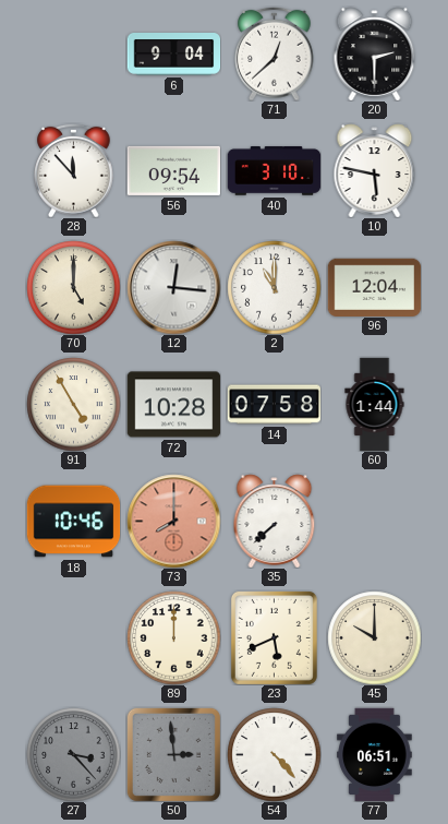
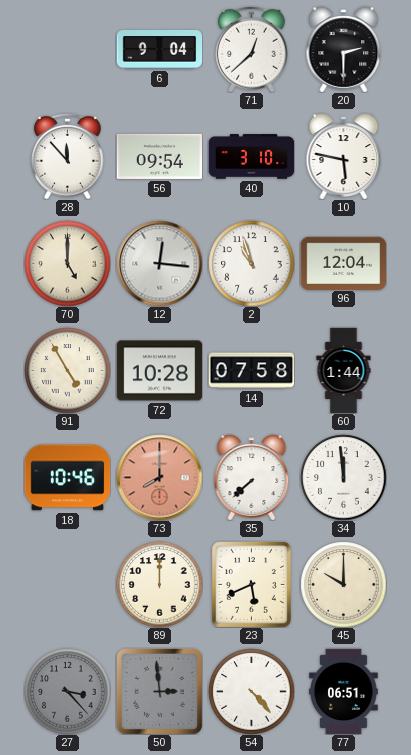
2: 11:00 -> 10:57
34: none -> 11:59
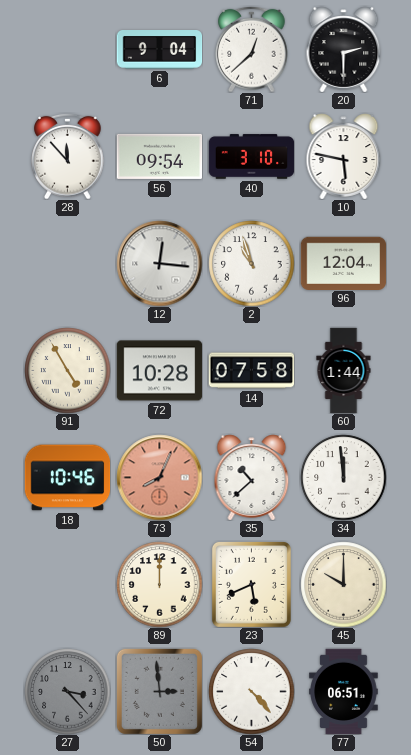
70: 5:00 -> none
73: 8:00 -> 8:04
35: 7:38 -> 10:38
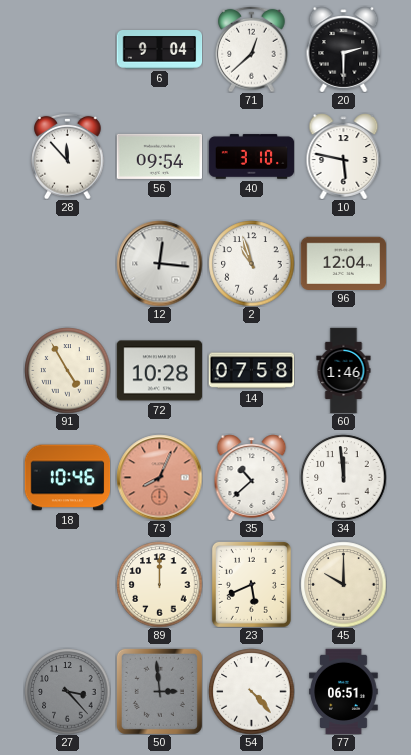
60: 1:44 -> 1:46
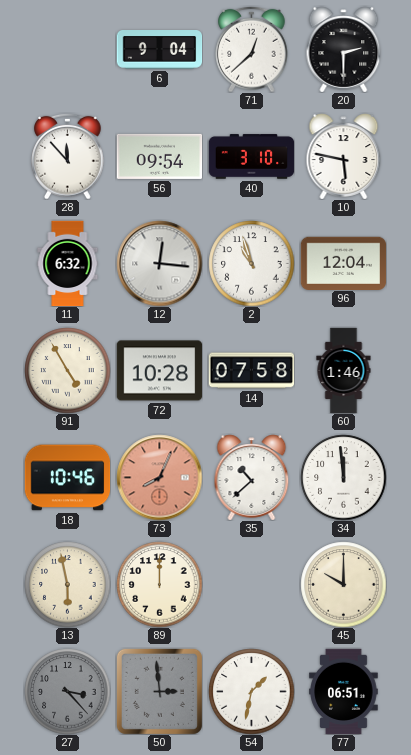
11: none -> 6:32
13: none -> 5:58
23: 5:41 -> none
54: 4:23 -> 1:32
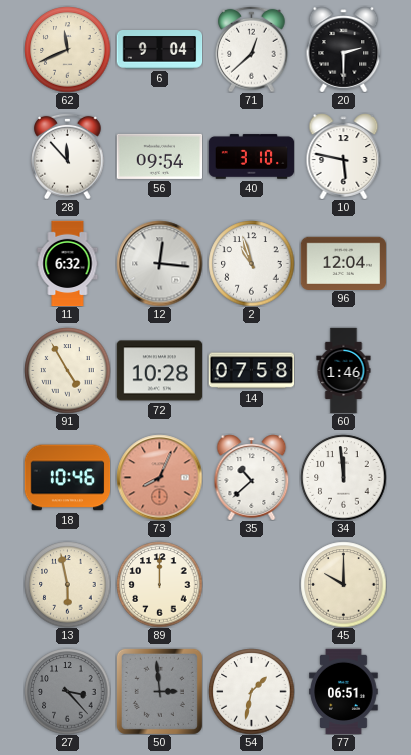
62: none -> 11:41
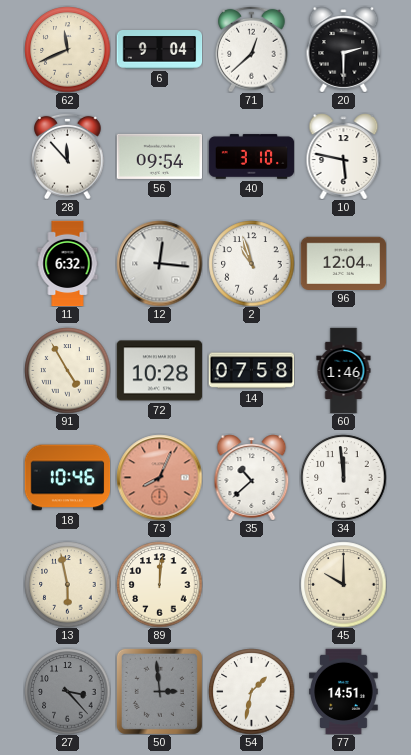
89: 12:00 -> 12:01
77: 06:51 -> 14:51
